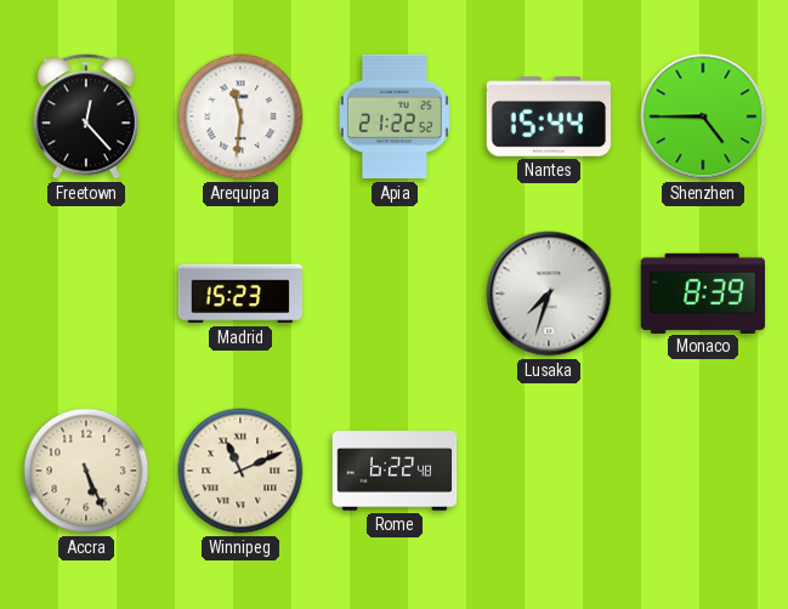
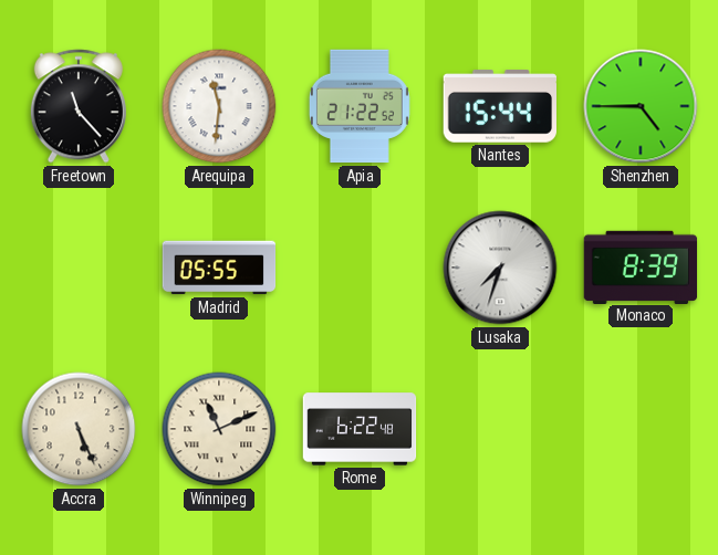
Freetown: 12:23 -> 11:23
Madrid: 15:23 -> 05:55
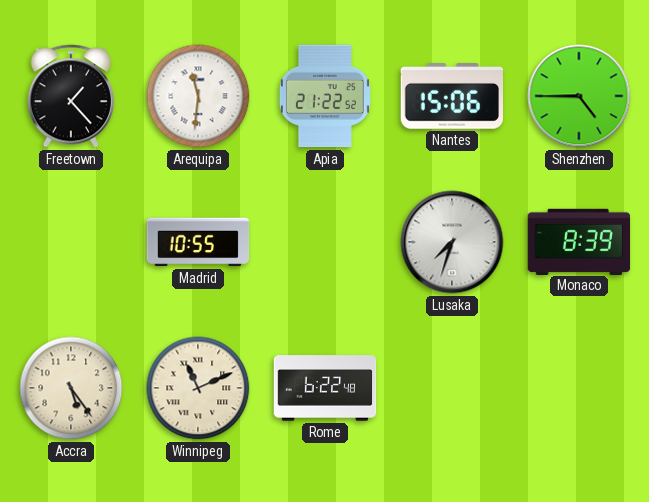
Freetown: 11:23 -> 1:23
Nantes: 15:44 -> 15:06
Madrid: 05:55 -> 10:55
Accra: 5:26 -> 5:24
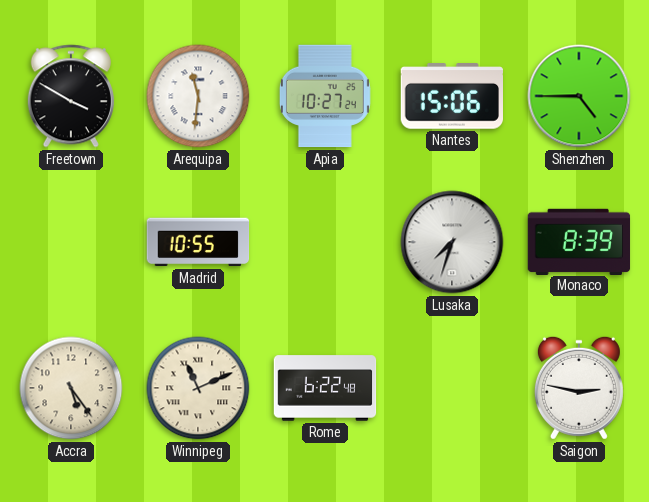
Freetown: 1:23 -> 3:50
Apia: 21:22 -> 10:27
Saigon: none -> 2:47
